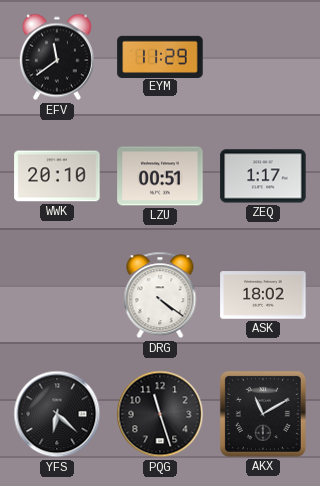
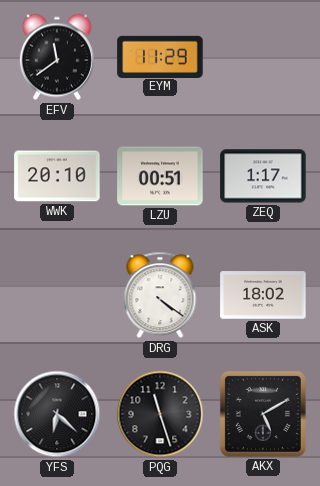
AKX: 11:10 -> 5:10
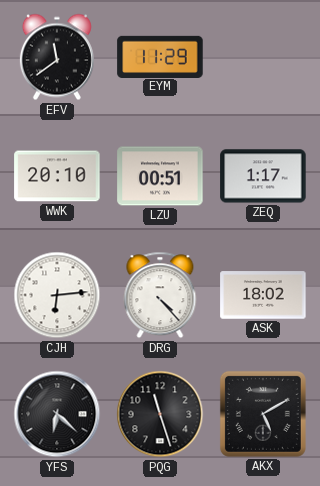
CJH: none -> 6:14
DRG: 4:21 -> 4:23
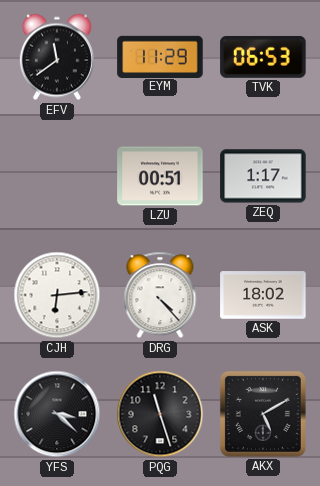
TVK: none -> 06:53
WWK: 20:10 -> none
YFS: 6:22 -> 3:22
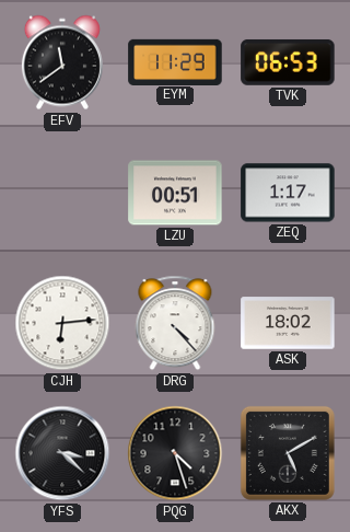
PQG: 11:27 -> 4:27
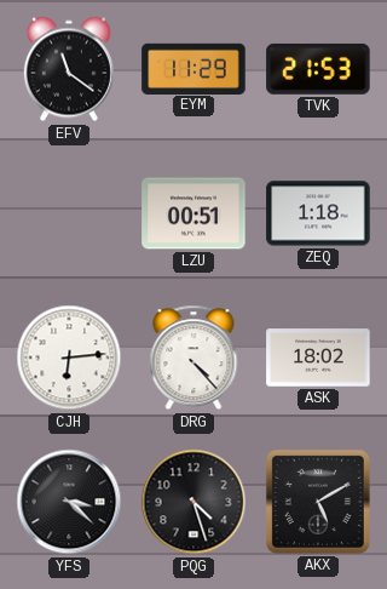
EFV: 11:39 -> 11:21
TVK: 06:53 -> 21:53
ZEQ: 1:17 -> 1:18
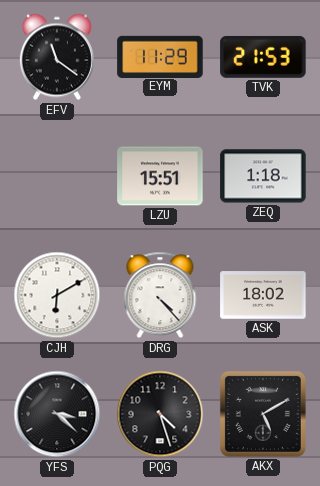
LZU: 00:51 -> 15:51
CJH: 6:14 -> 6:10
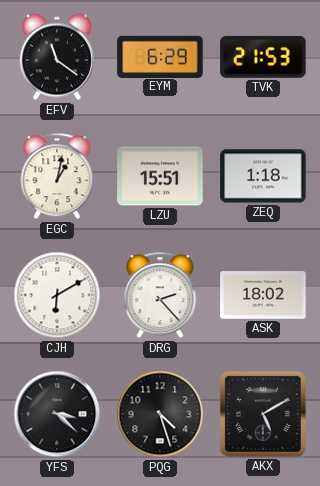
EYM: 11:29 -> 6:29
EGC: none -> 1:02
DRG: 4:23 -> 2:23
